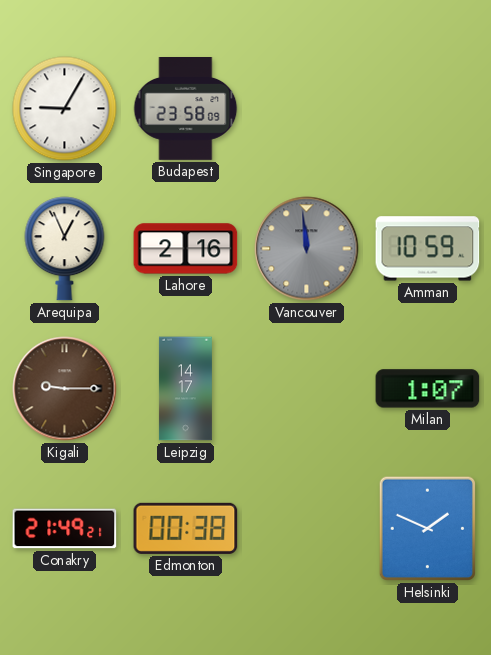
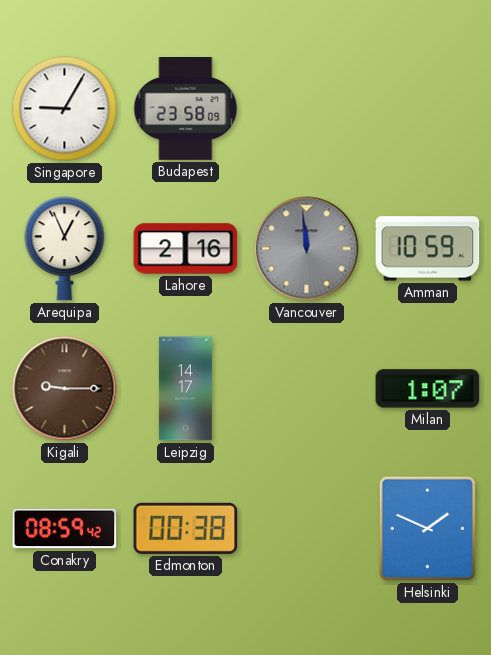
Conakry: 21:49 -> 08:59
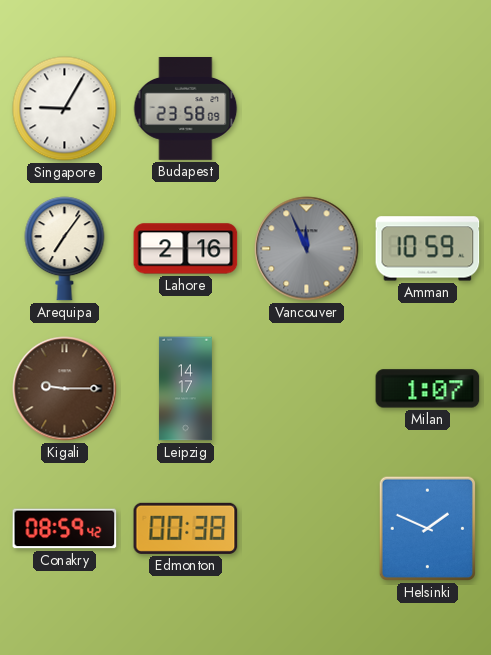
Arequipa: 12:56 -> 7:06
Vancouver: 11:59 -> 11:56
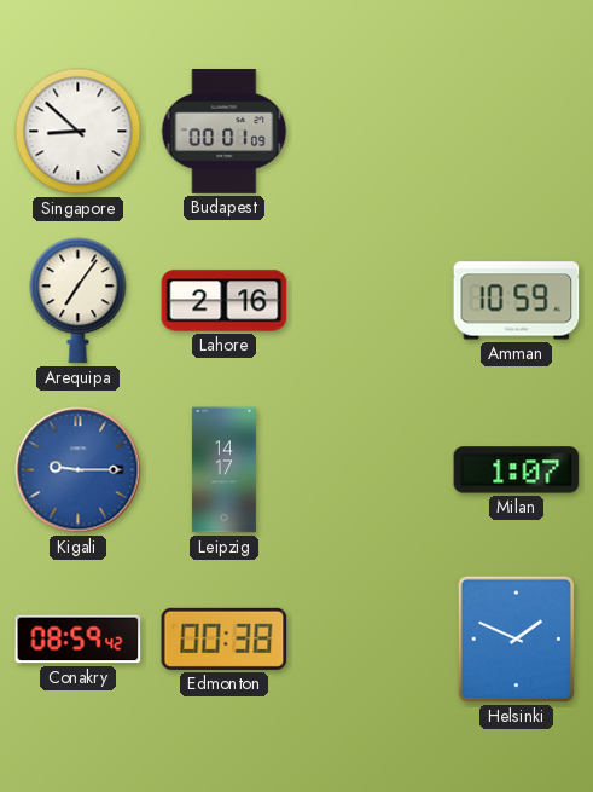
Singapore: 9:05 -> 8:52
Budapest: 23:58 -> 00:01
Vancouver: 11:56 -> none
Kigali dial: brown -> blue
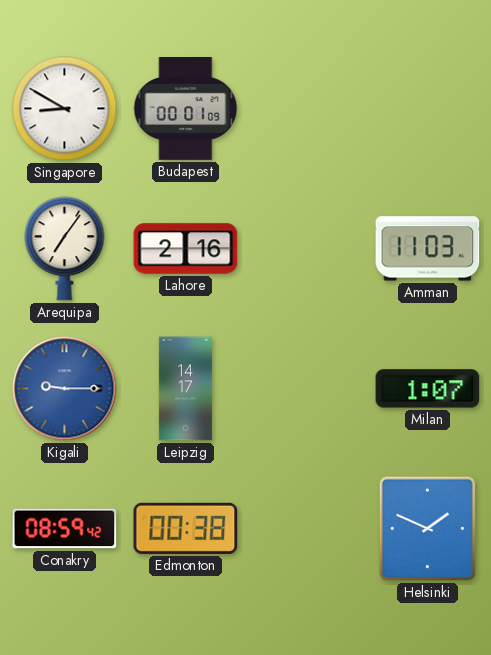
Singapore: 8:52 -> 8:50
Amman: 10:59 -> 11:03
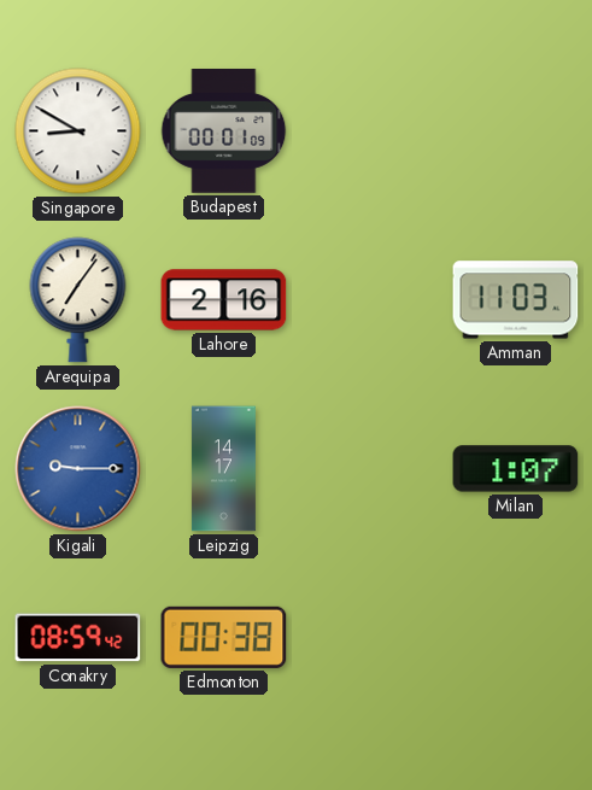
Helsinki: 1:49 -> none
